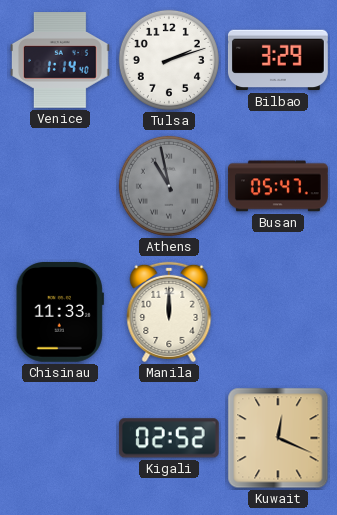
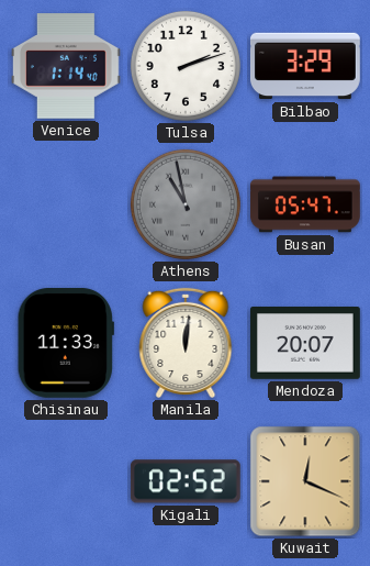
Manila: 12:00 -> 12:01
Mendoza: none -> 20:07
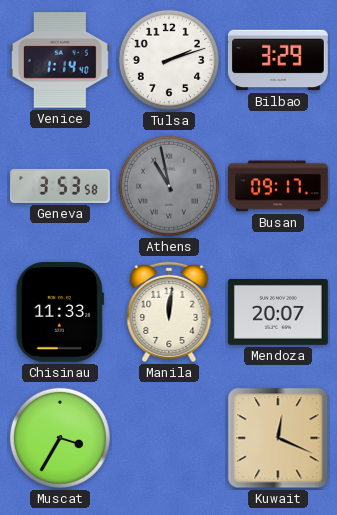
Geneva: none -> 3:53
Busan: 05:47 -> 09:17
Muscat: none -> 3:35
Kigali: 02:52 -> none
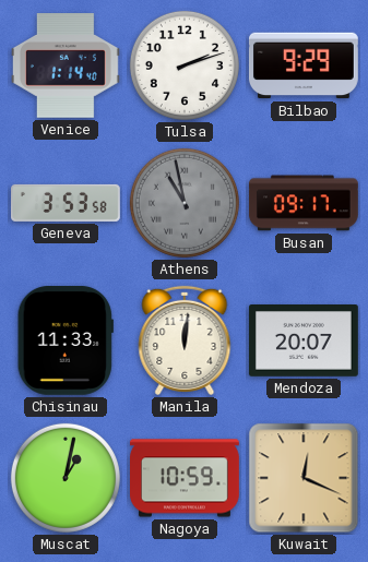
Bilbao: 3:29 -> 9:29
Muscat: 3:35 -> 1:02
Nagoya: none -> 10:59
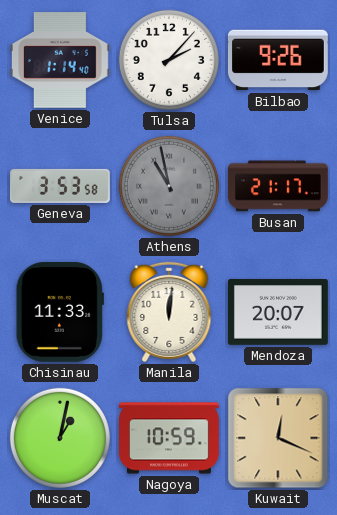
Tulsa: 2:12 -> 2:07
Bilbao: 9:29 -> 9:26
Busan: 09:17 -> 21:17
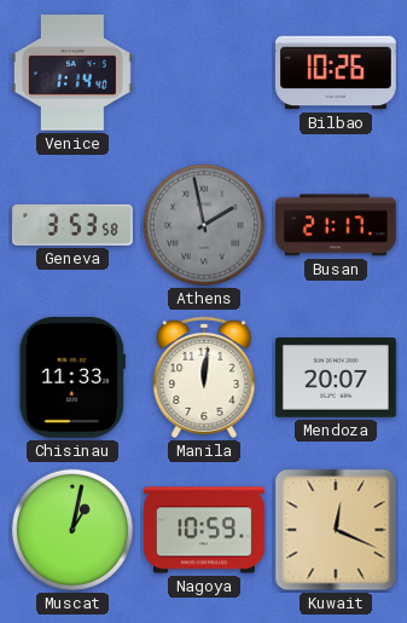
Tulsa: 2:07 -> none
Bilbao: 9:26 -> 10:26
Athens: 10:58 -> 1:58
